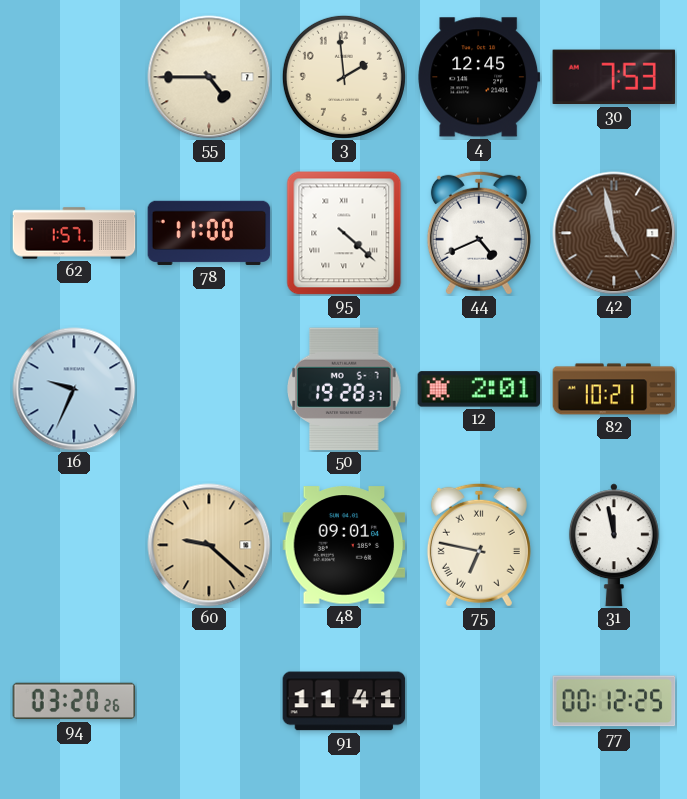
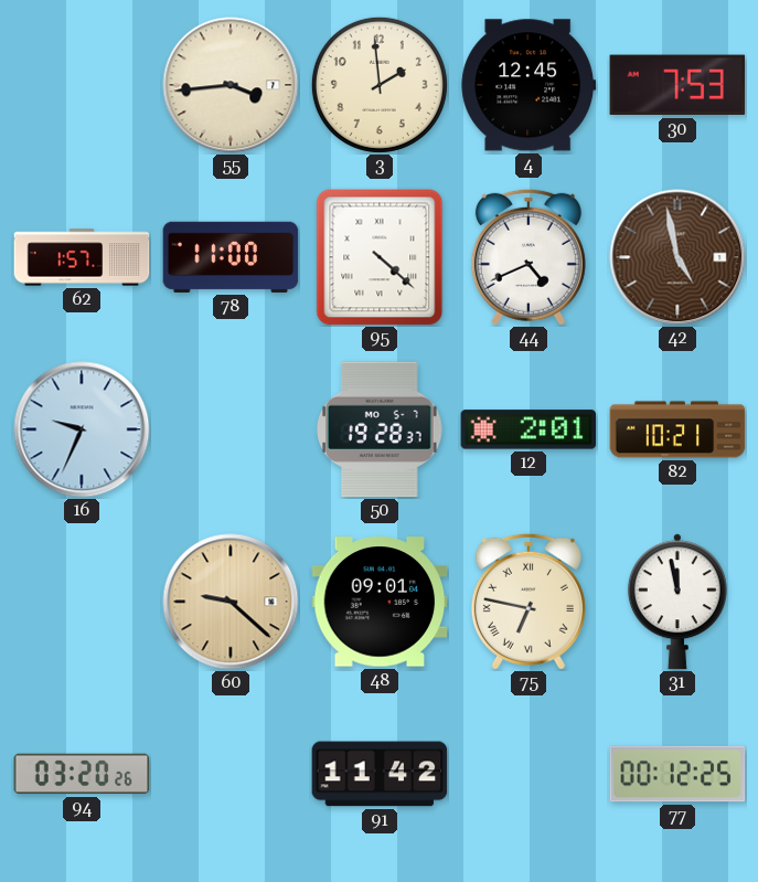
55: 4:45 -> 3:44
91: 11:41 -> 11:42
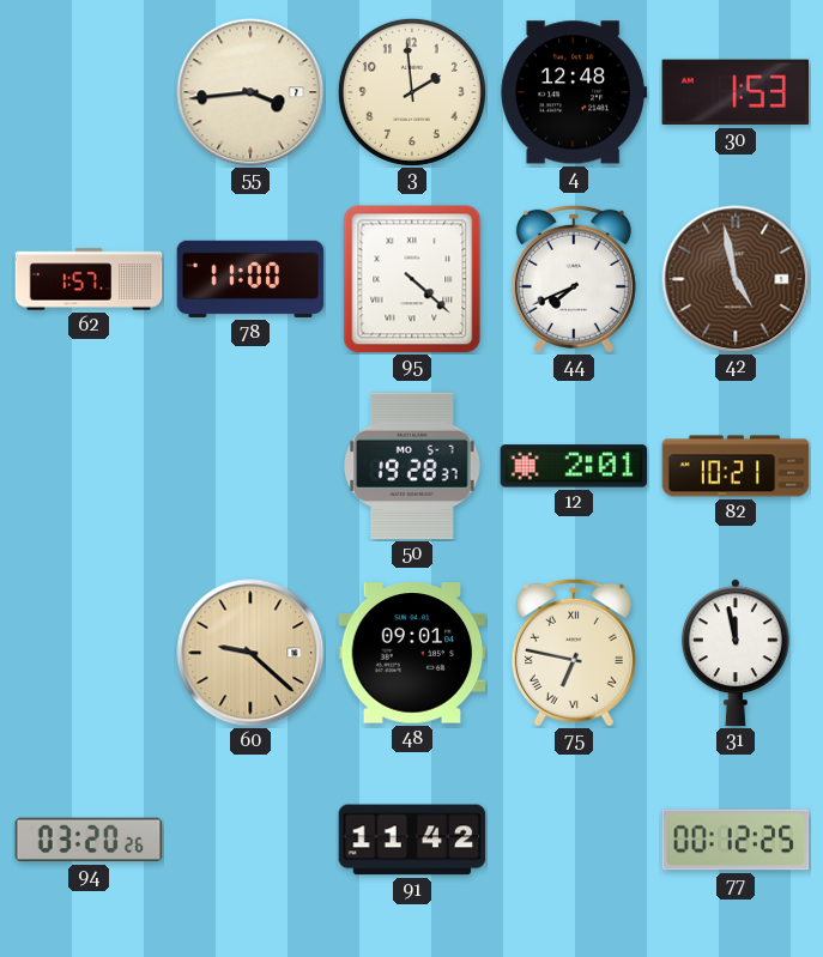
4: 12:45 -> 12:48
30: 7:53 -> 1:53
44: 4:41 -> 7:41
16: 9:34 -> none
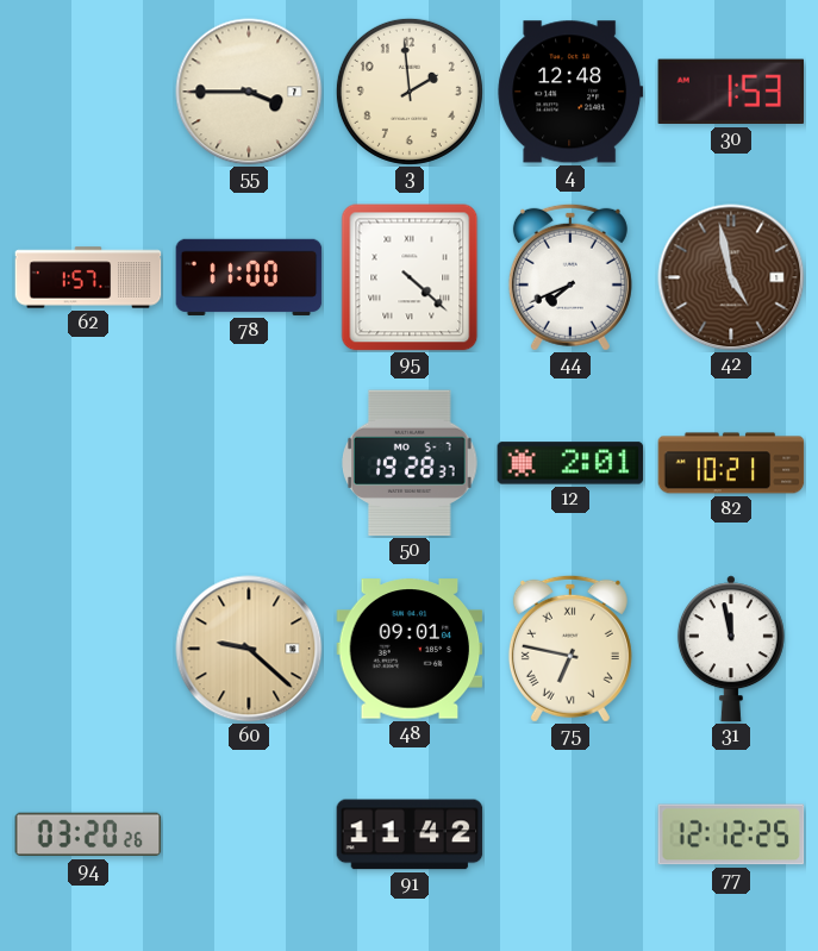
55: 3:44 -> 3:45
77: 00:12 -> 12:12
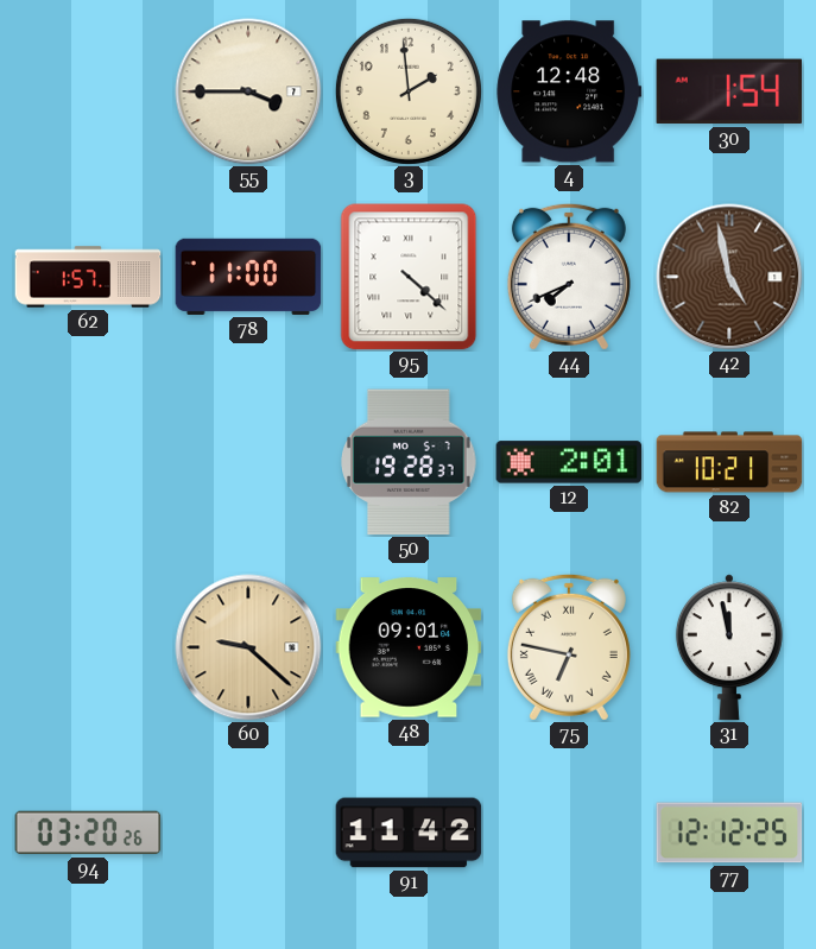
30: 1:53 -> 1:54
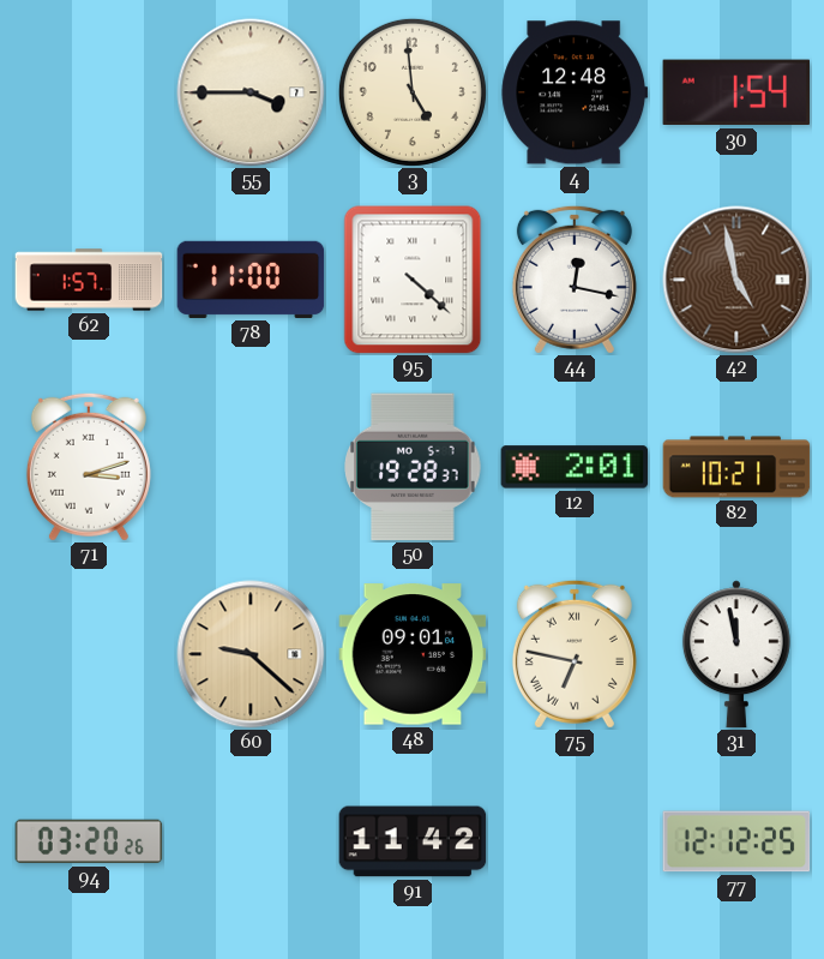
3: 1:59 -> 4:59
44: 7:41 -> 12:17
71: none -> 3:12
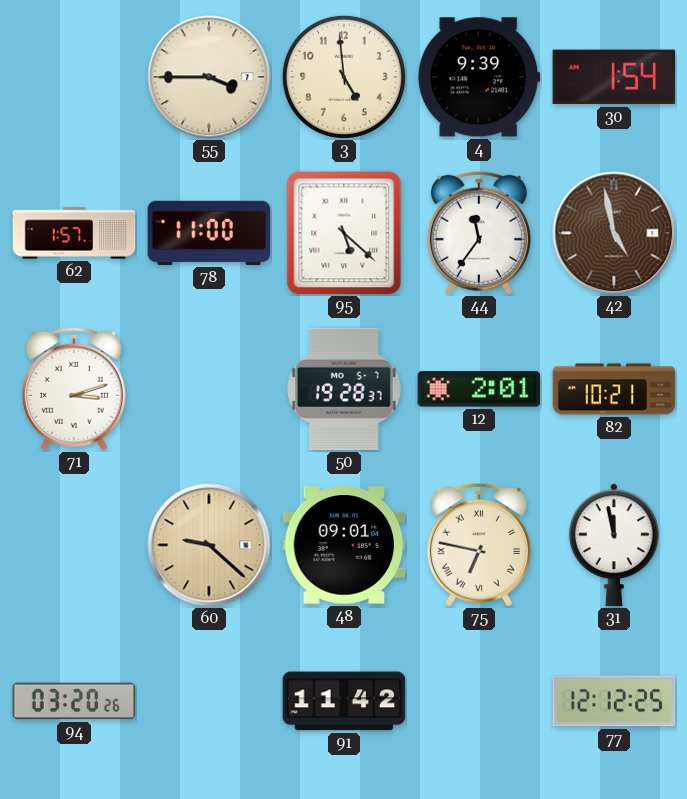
4: 12:48 -> 9:39
95: 4:22 -> 5:22
44: 12:17 -> 11:36
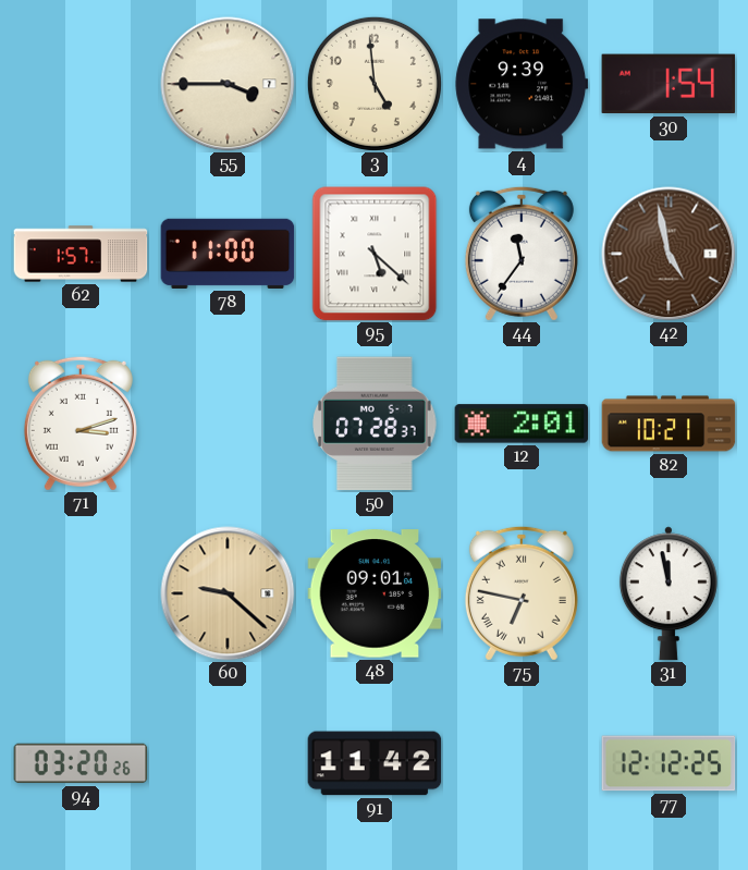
50: 19:28 -> 07:28
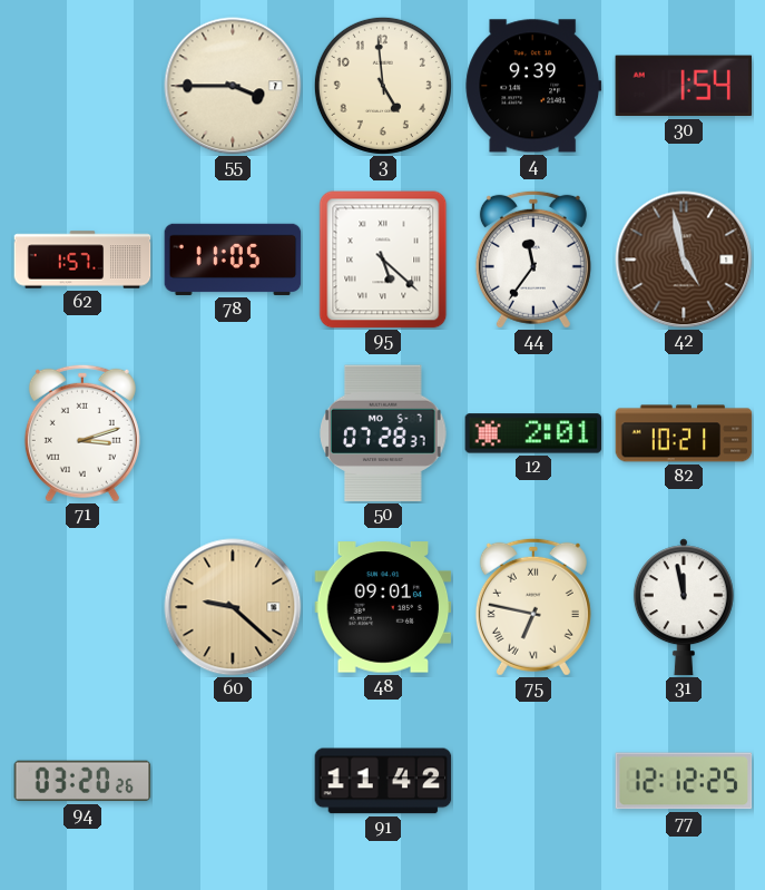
78: 11:00 -> 11:05
